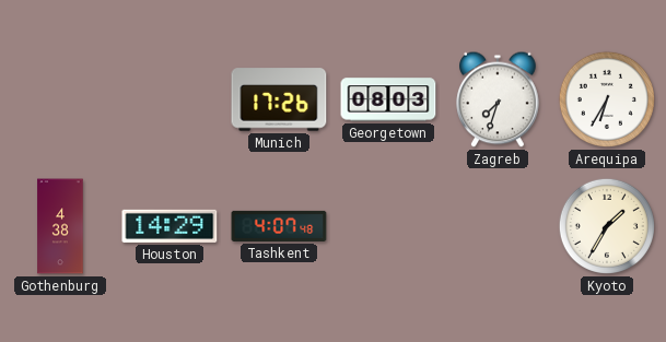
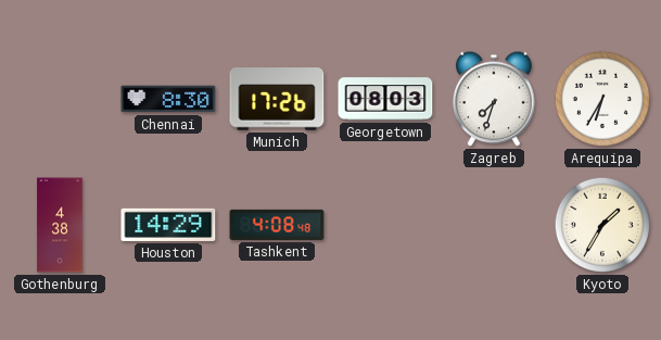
Chennai: none -> 8:30
Tashkent: 4:07 -> 4:08
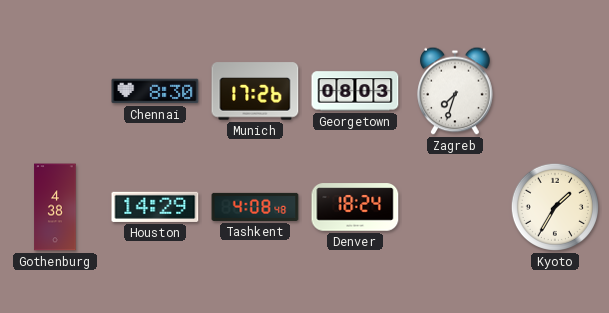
Arequipa: 6:35 -> none
Denver: none -> 18:24
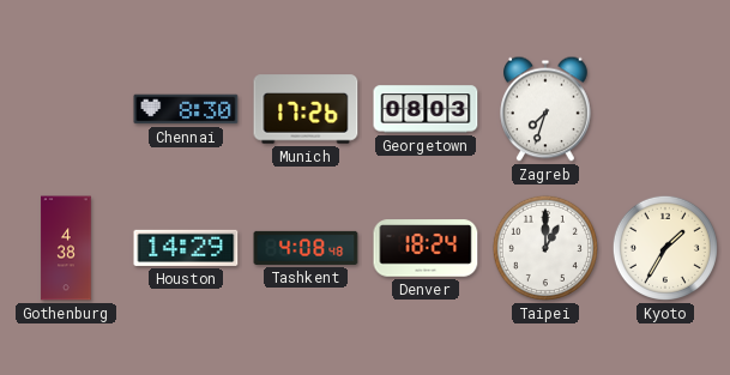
Taipei: none -> 1:00
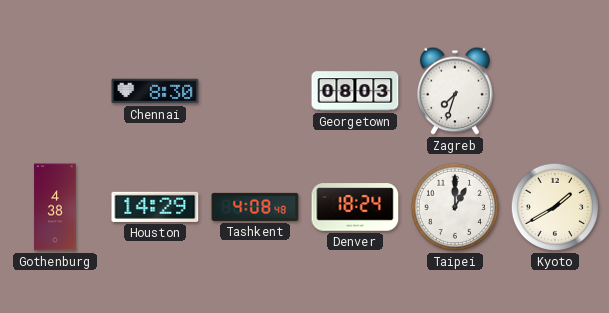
Munich: 17:26 -> none
Kyoto: 1:35 -> 1:40
